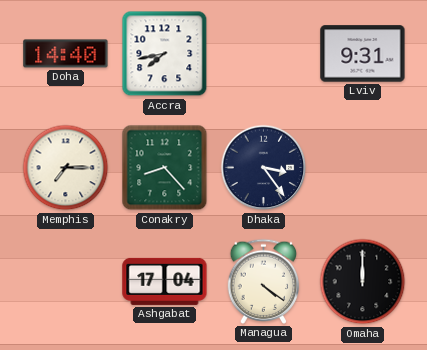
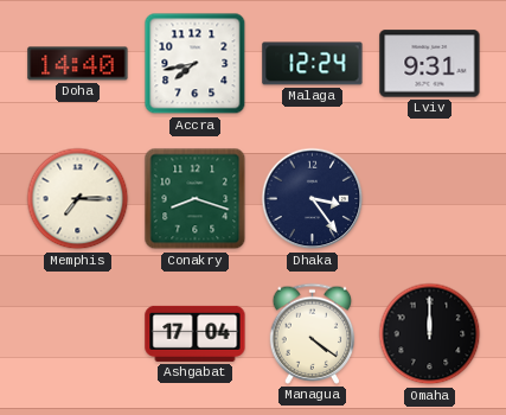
Malaga: none -> 12:24
Conakry: 8:23 -> 8:18
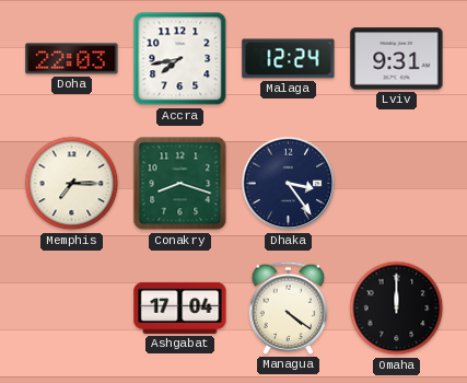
Doha: 14:40 -> 22:03
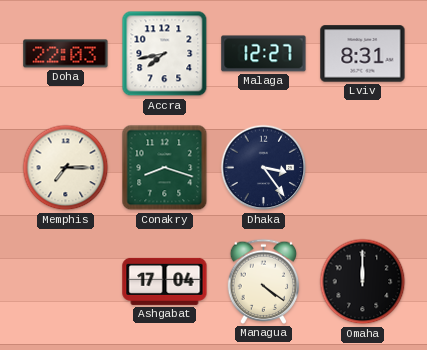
Malaga: 12:24 -> 12:27
Lviv: 9:31 -> 8:31
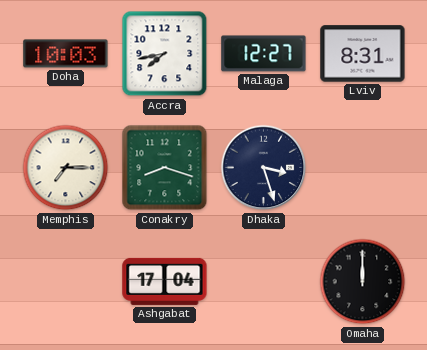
Doha: 22:03 -> 10:03
Dhaka: 3:24 -> 3:27
Managua: 4:21 -> none
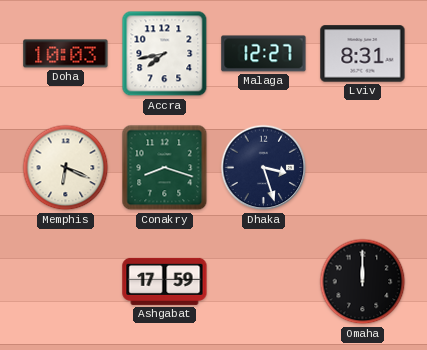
Memphis: 7:15 -> 6:19
Ashgabat: 17:04 -> 17:59
